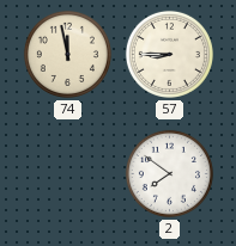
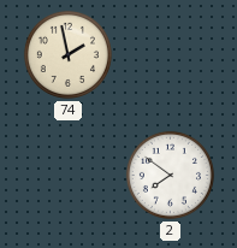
74: 11:58 -> 1:58
57: 8:45 -> none
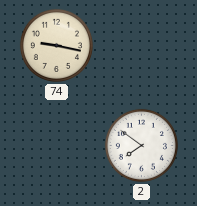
74: 1:58 -> 9:17
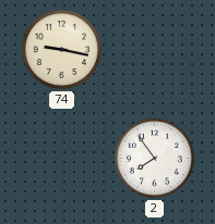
2: 7:51 -> 7:54
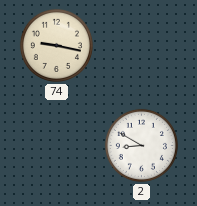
2: 7:54 -> 8:50
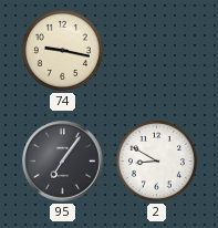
95: none -> 7:06
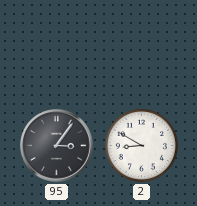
74: 9:17 -> none
95: 7:06 -> 3:06
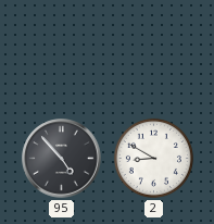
95: 3:06 -> 4:53
